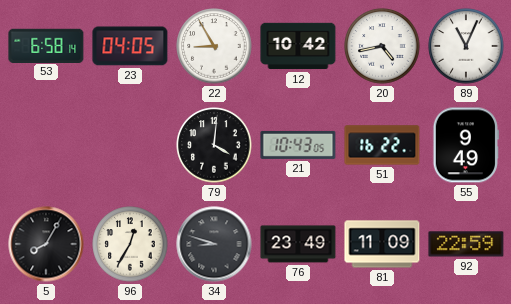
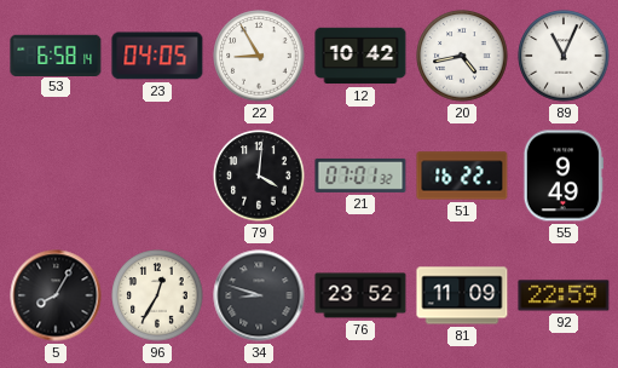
21: 10:43 -> 07:01
76: 23:49 -> 23:52
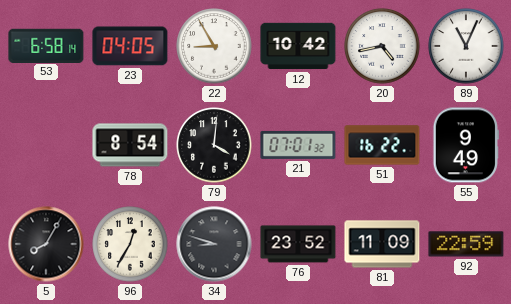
78: none -> 8:54
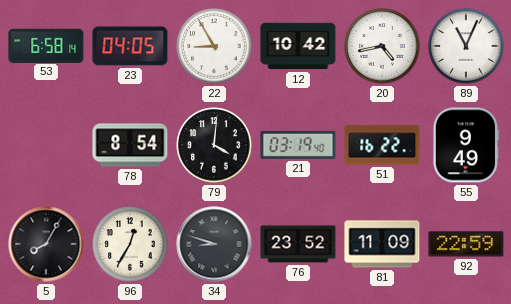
21: 07:01 -> 03:19
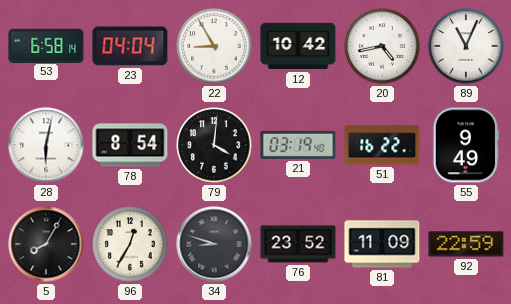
23: 04:05 -> 04:04
28: none -> 6:02
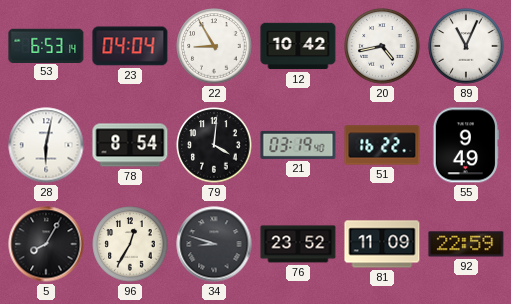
53: 6:58 -> 6:53
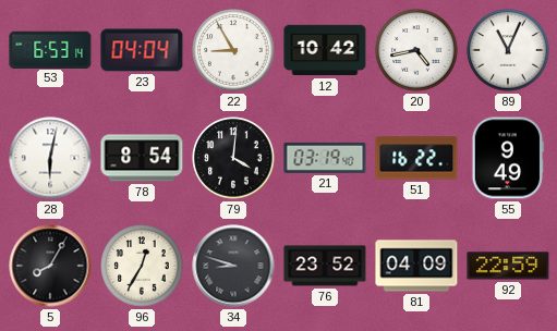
81: 11:09 -> 04:09
